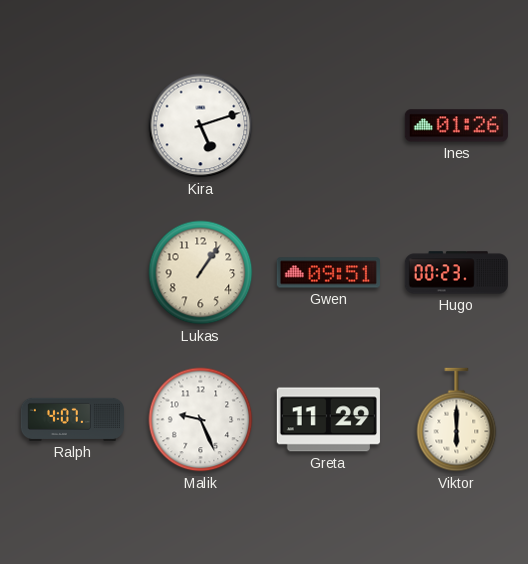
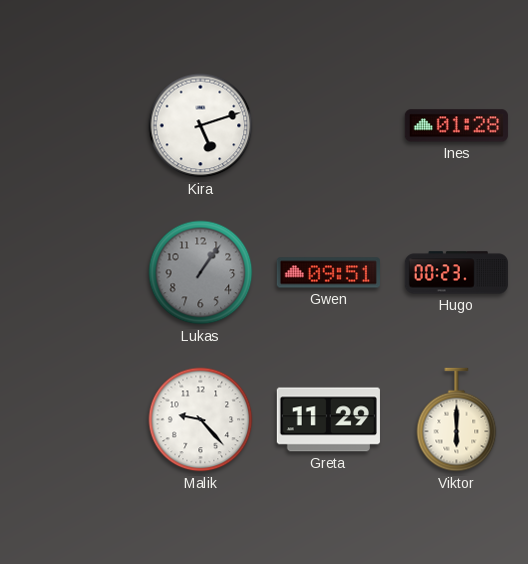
Ines: 01:26 -> 01:28
Lukas dial: cream -> grey
Ralph: 4:07 -> none
Malik: 9:26 -> 9:23
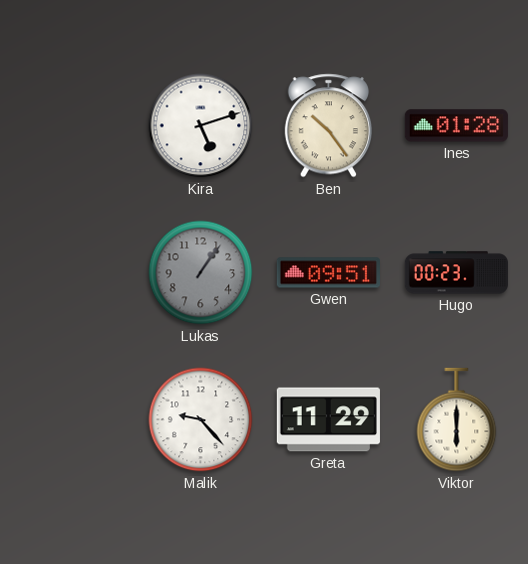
Ben: none -> 10:24
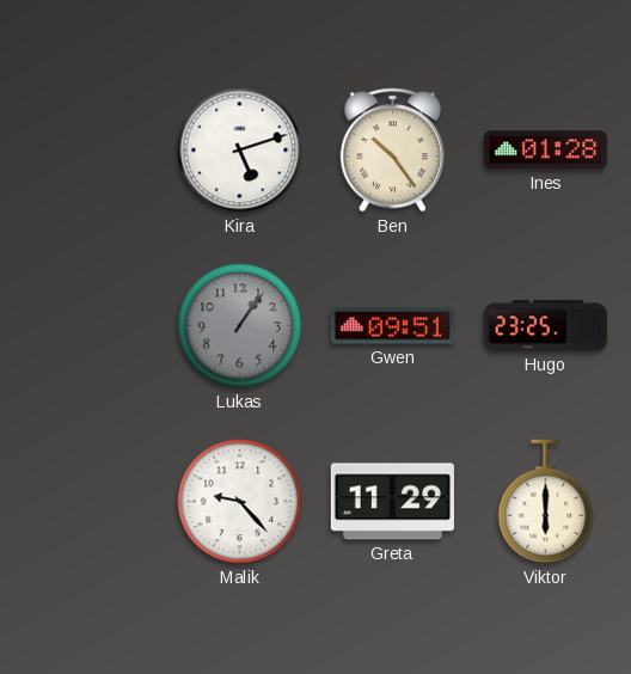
Hugo: 00:23 -> 23:25
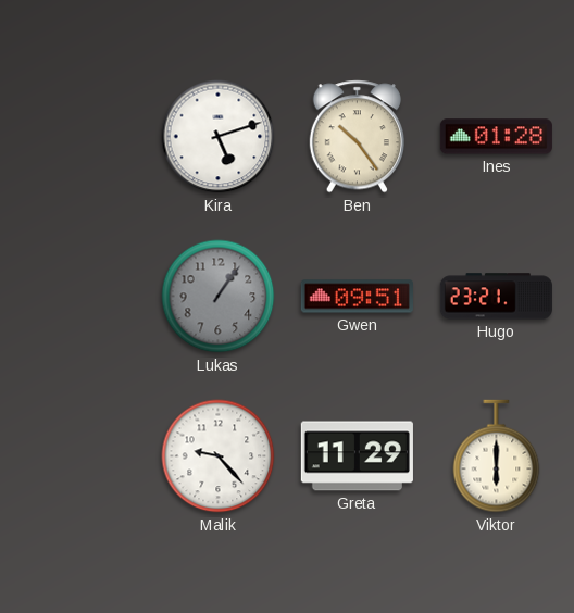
Hugo: 23:25 -> 23:21
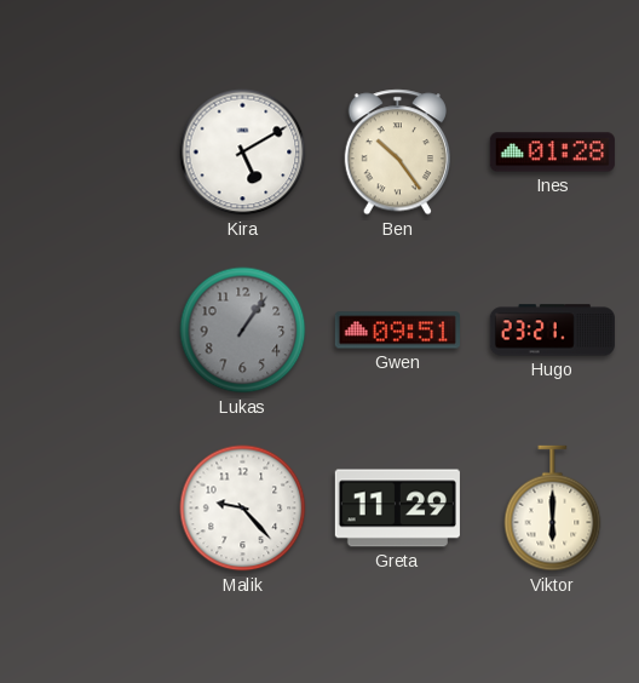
Kira: 5:12 -> 5:10
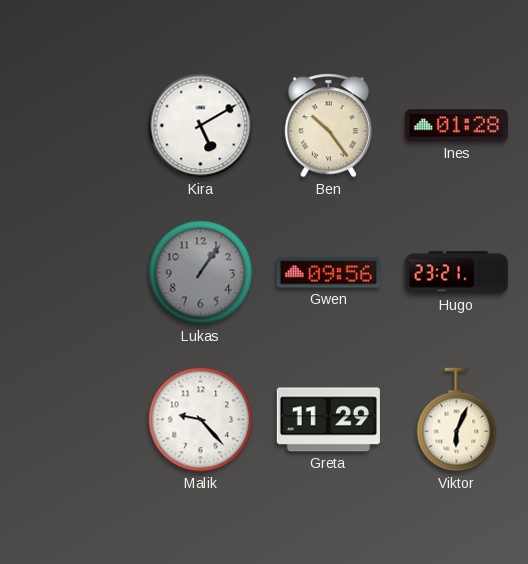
Gwen: 09:51 -> 09:56
Viktor: 6:00 -> 6:04
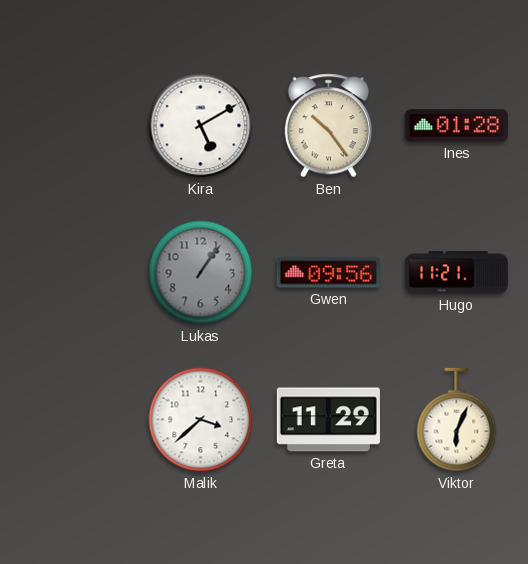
Hugo: 23:21 -> 11:21
Malik: 9:23 -> 3:38
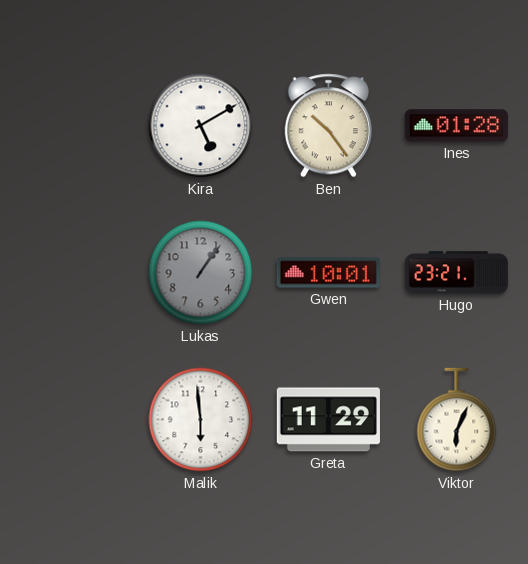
Gwen: 09:56 -> 10:01
Hugo: 11:21 -> 23:21
Malik: 3:38 -> 5:59
